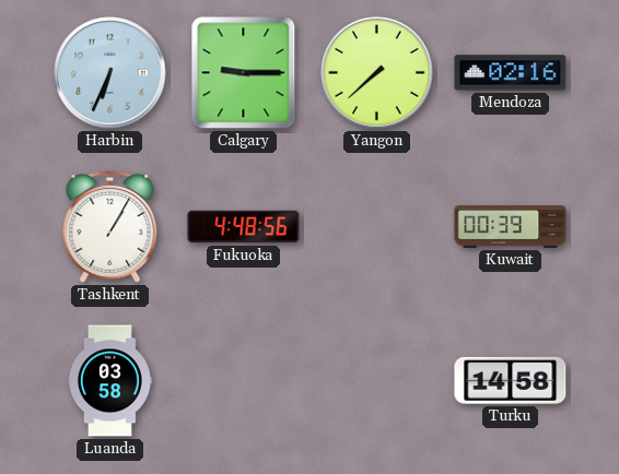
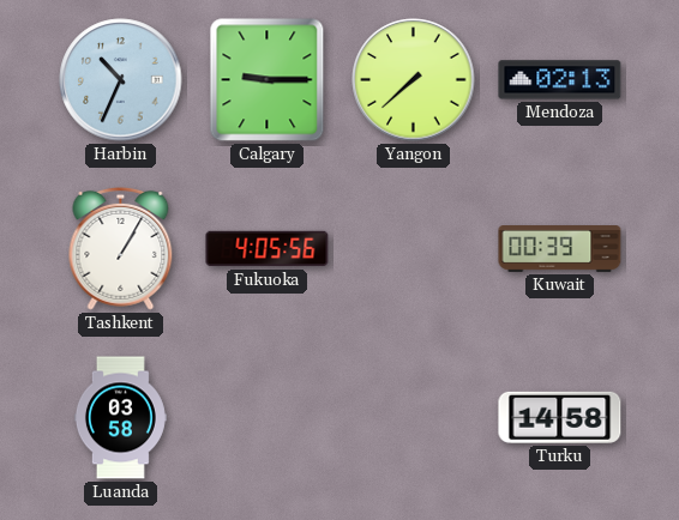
Harbin: 6:34 -> 10:34
Mendoza: 02:16 -> 02:13
Fukuoka: 4:48 -> 4:05
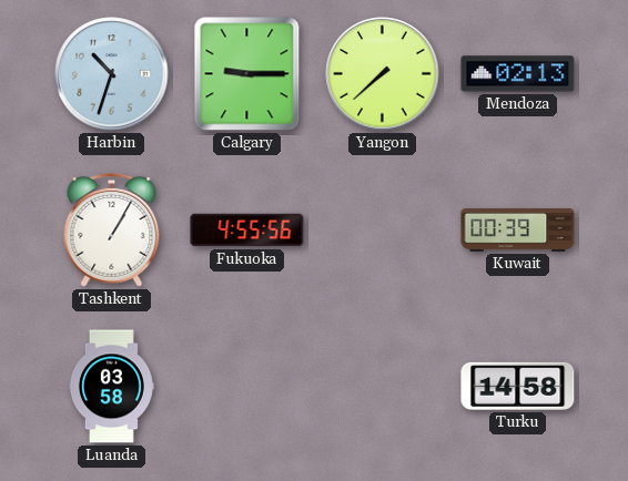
Harbin: 10:34 -> 10:33
Fukuoka: 4:05 -> 4:55
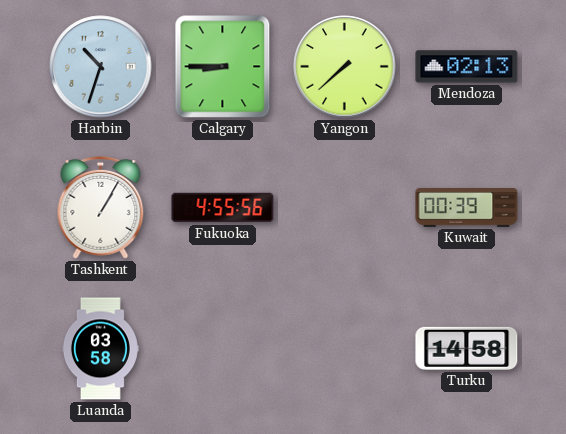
Calgary: 9:15 -> 8:45
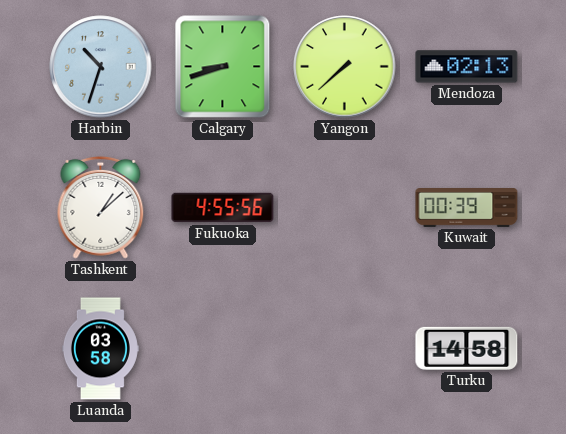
Calgary: 8:45 -> 8:42
Tashkent: 1:05 -> 1:08
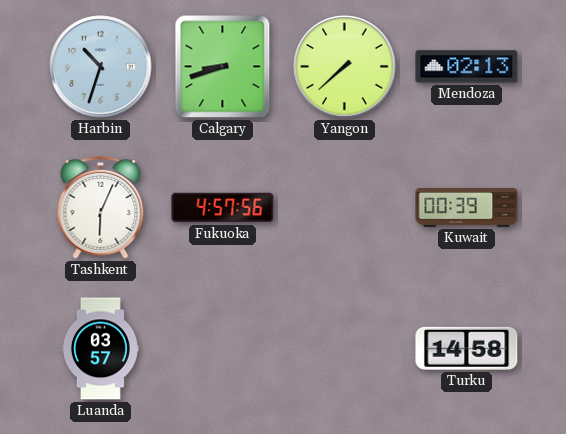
Tashkent: 1:08 -> 6:04
Fukuoka: 4:55 -> 4:57
Luanda: 03:58 -> 03:57
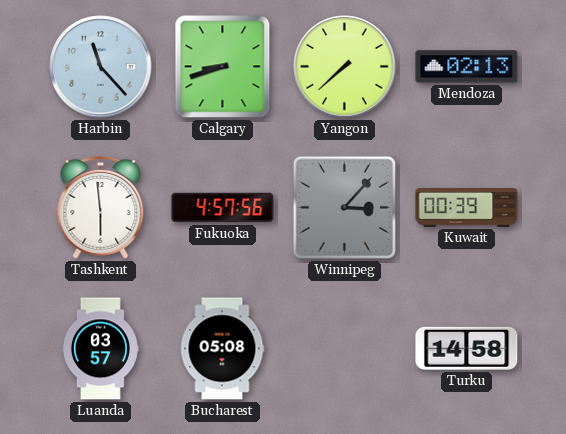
Harbin: 10:33 -> 11:23
Tashkent: 6:04 -> 5:59
Winnipeg: none -> 3:07
Bucharest: none -> 05:08
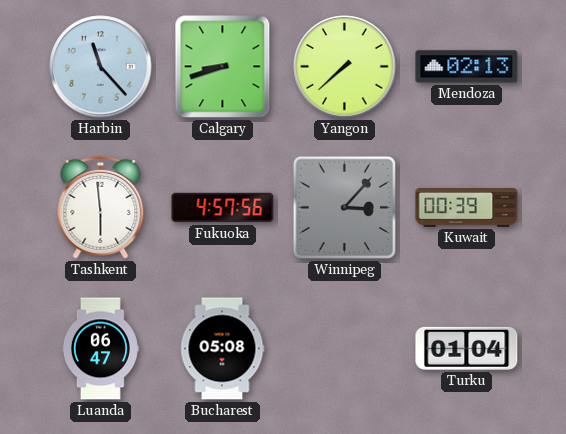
Luanda: 03:57 -> 06:47
Turku: 14:58 -> 01:04
